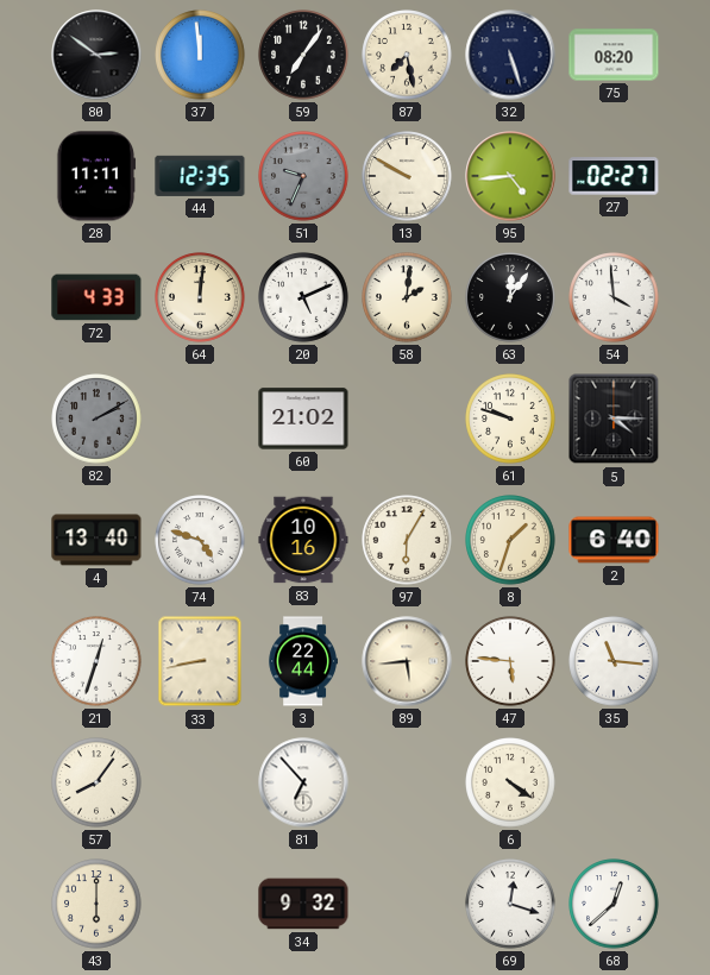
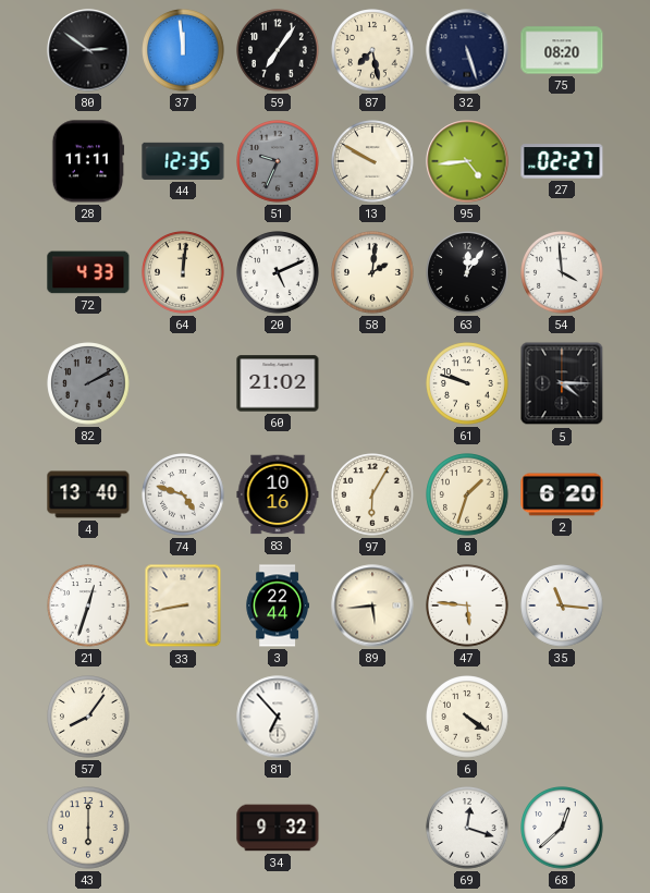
2: 6:40 -> 6:20
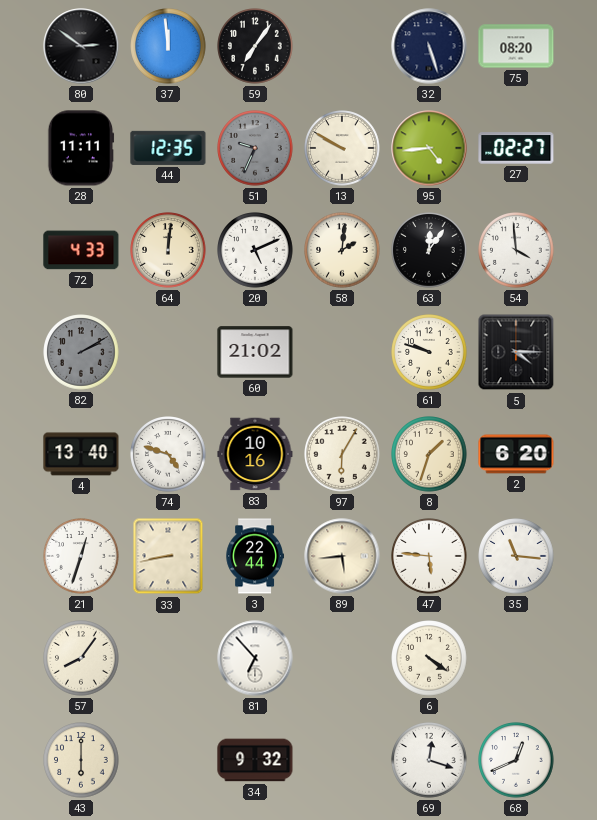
87: 7:28 -> none
68: 12:38 -> 12:41
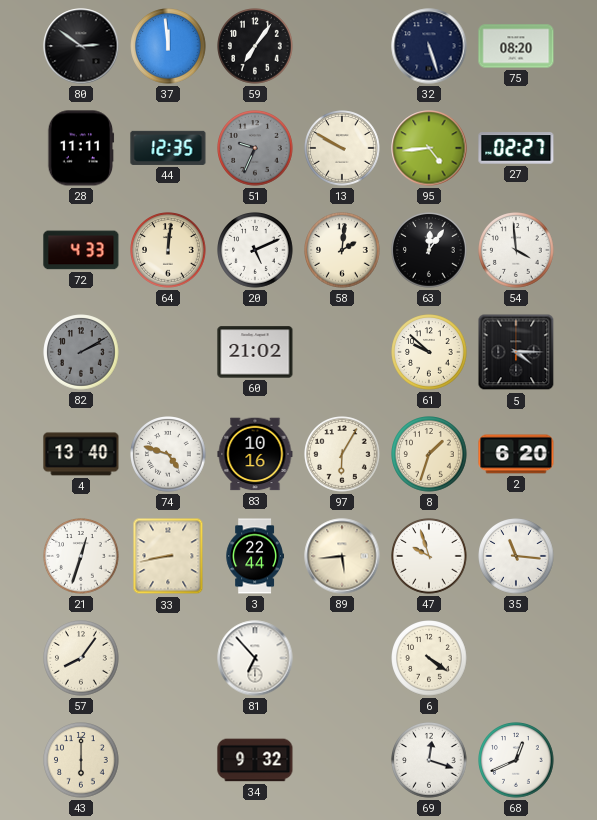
61: 9:48 -> 9:52
47: 5:46 -> 9:57
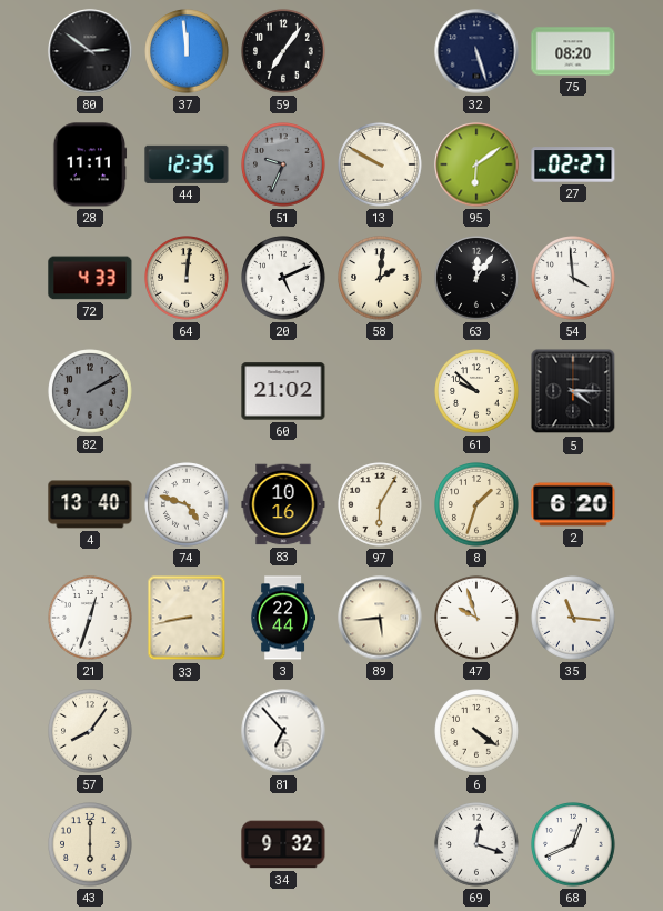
95: 4:44 -> 6:09
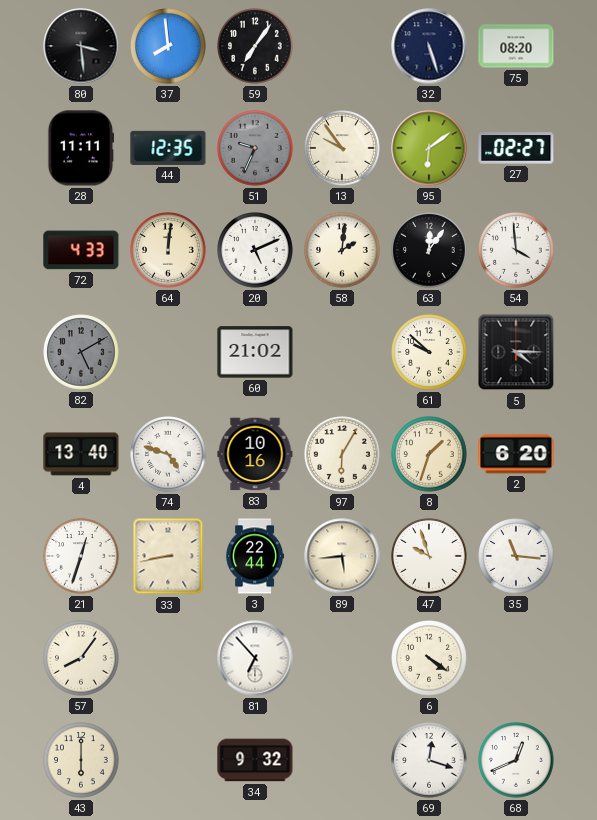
80: 2:51 -> 3:29
37: 11:59 -> 7:59
13: 9:50 -> 9:54
82: 2:10 -> 5:10
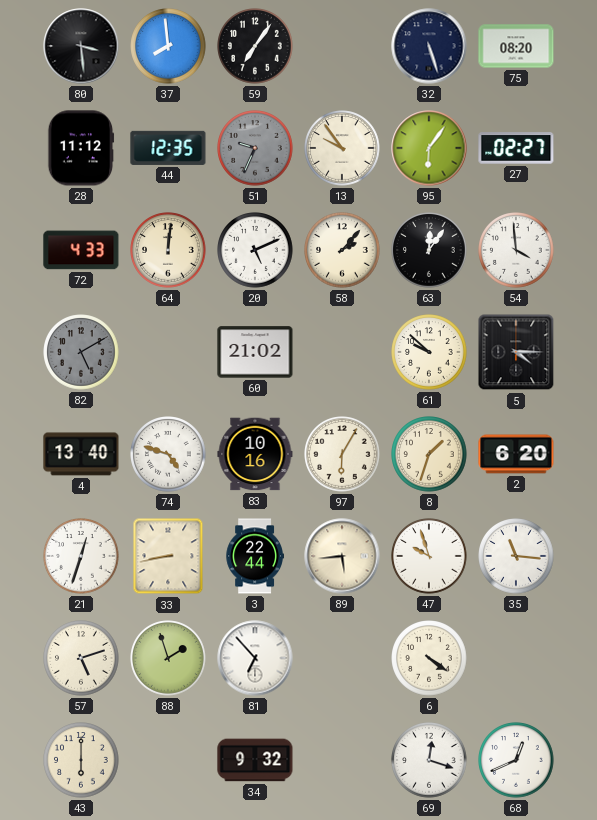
28: 11:11 -> 11:12
95: 6:09 -> 6:06
58: 2:01 -> 2:07
57: 8:06 -> 5:12
88: none -> 1:57
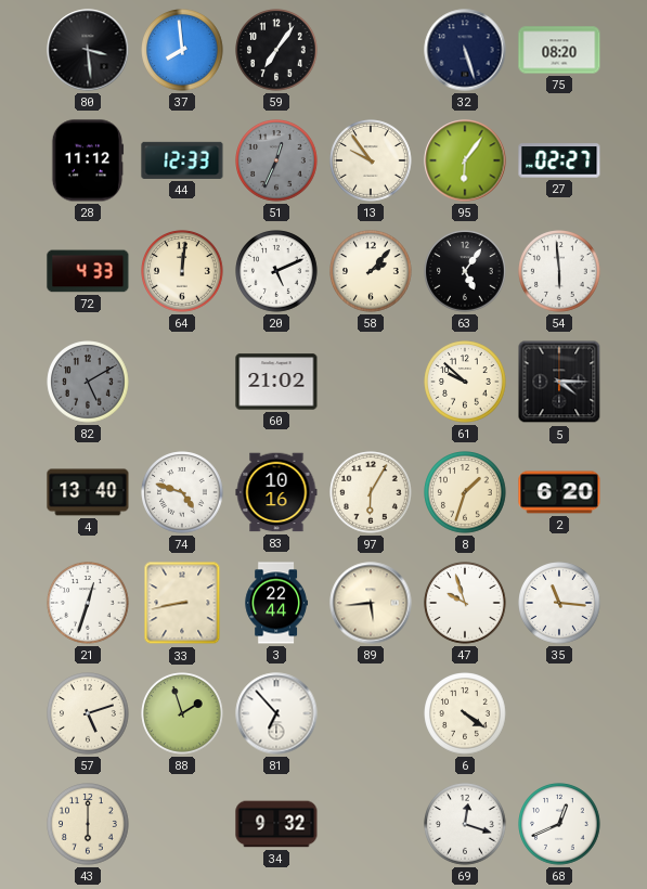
44: 12:35 -> 12:33
51: 9:34 -> 12:34
63: 12:06 -> 5:06
54: 3:59 -> 5:59
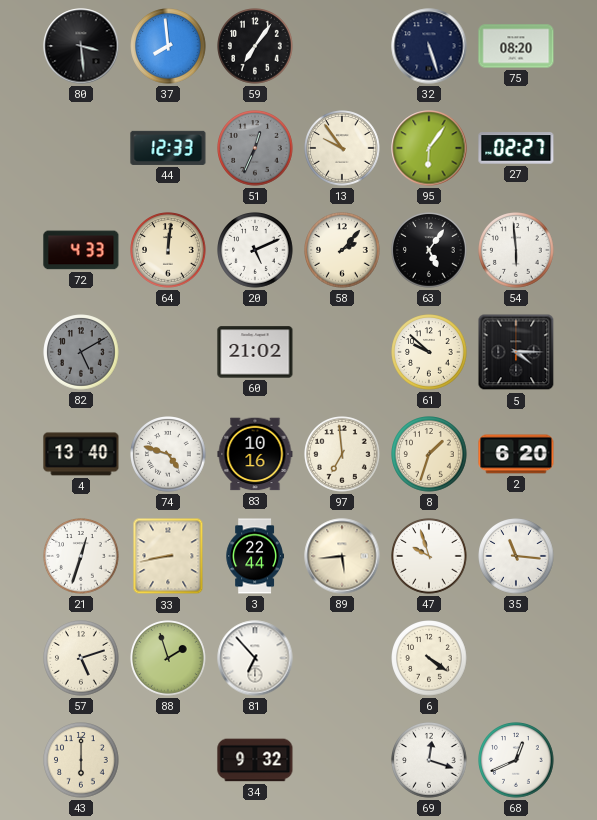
28: 11:12 -> none
97: 6:05 -> 6:59
